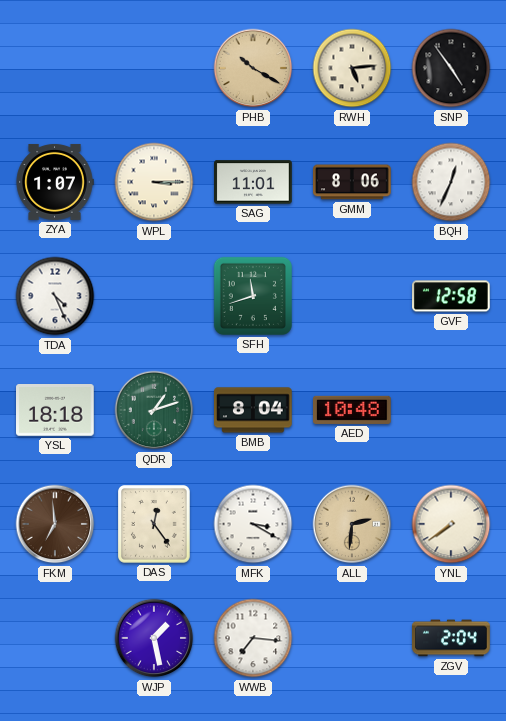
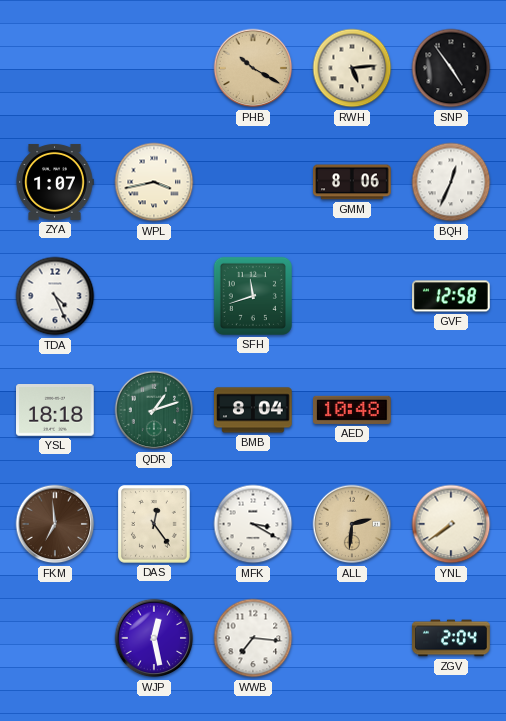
WPL: 3:15 -> 3:43
SAG: 11:01 -> none
WJP: 1:28 -> 12:28
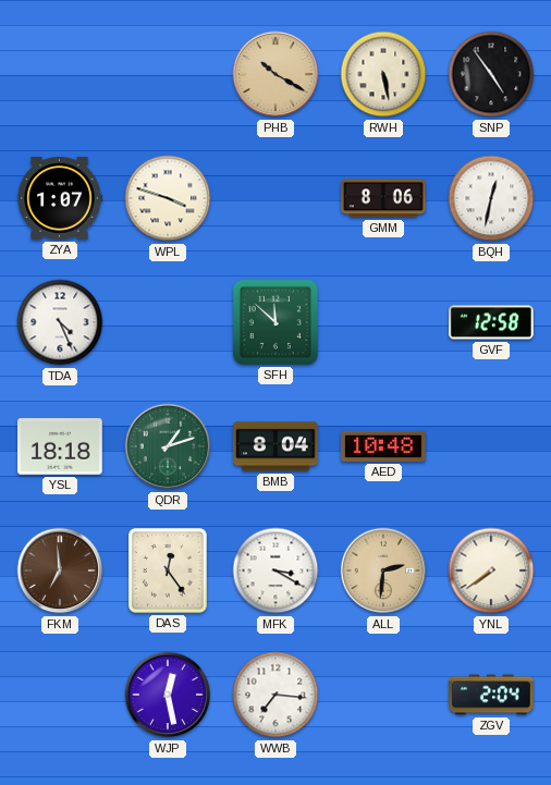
RWH: 5:14 -> 5:28
WPL: 3:43 -> 3:48
BQH: 12:34 -> 12:32
SFH: 11:42 -> 11:52
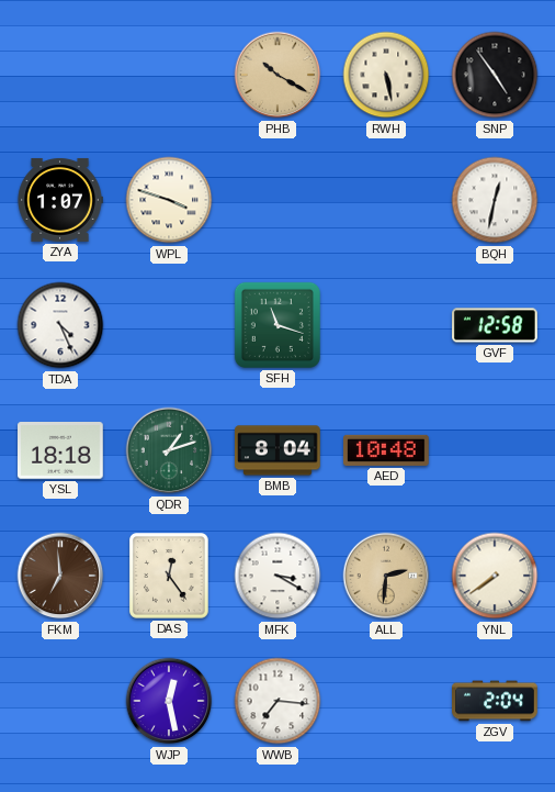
GMM: 8:06 -> none
SFH: 11:52 -> 11:18
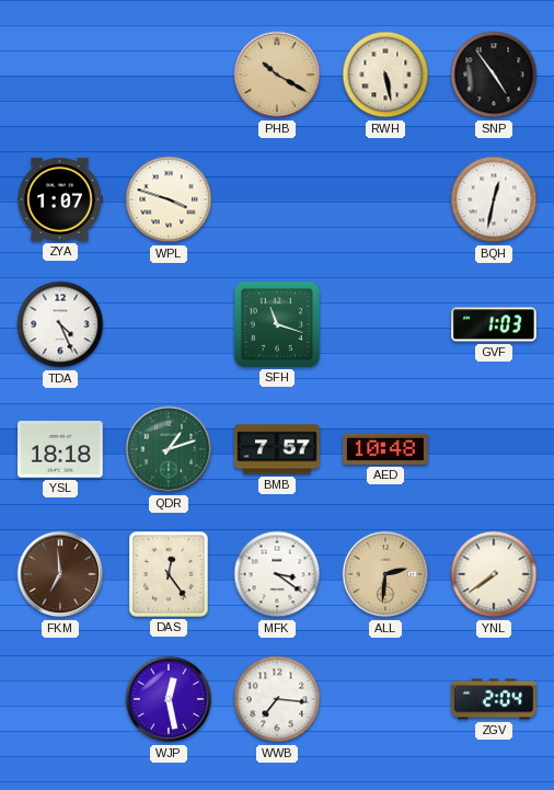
GVF: 12:58 -> 1:03
BMB: 8:04 -> 7:57
MFK: 3:20 -> 3:21
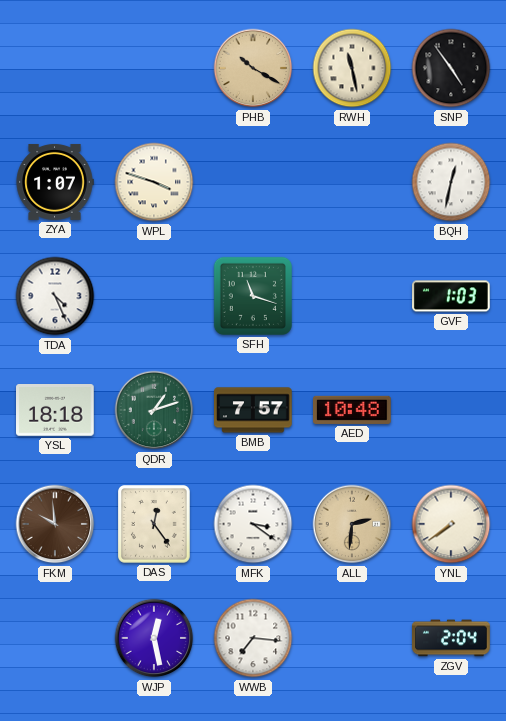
RWH: 5:28 -> 11:28
FKM: 6:59 -> 9:59
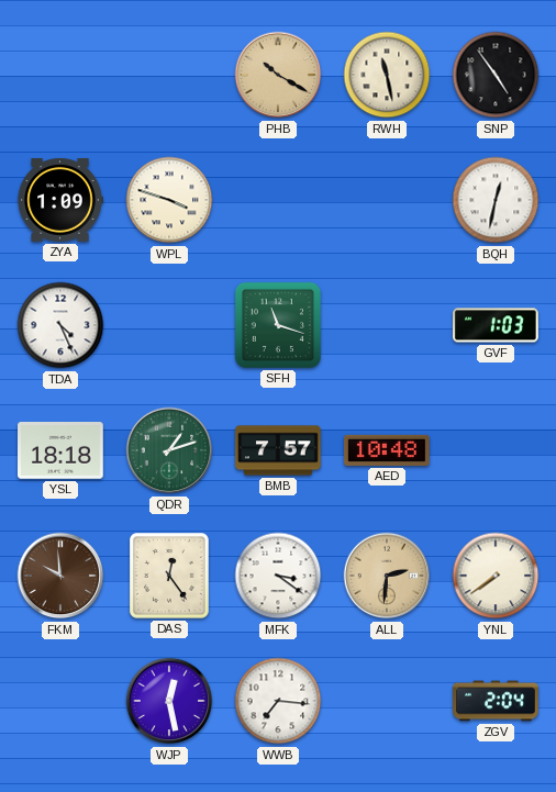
ZYA: 1:07 -> 1:09
